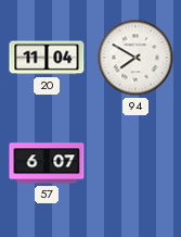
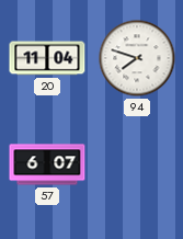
94: 7:50 -> 7:48
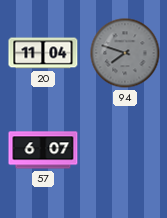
94 dial: white -> grey
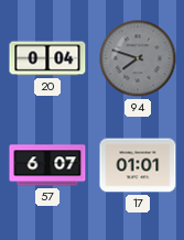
20: 11:04 -> 0:04
17: none -> 01:01
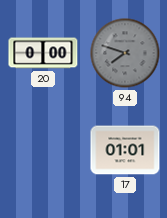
20: 0:04 -> 0:00
57: 6:07 -> none
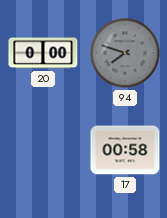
17: 01:01 -> 00:58
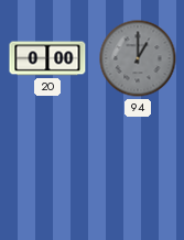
94: 7:48 -> 1:00
17: 00:58 -> none
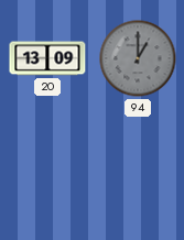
20: 0:00 -> 13:09
